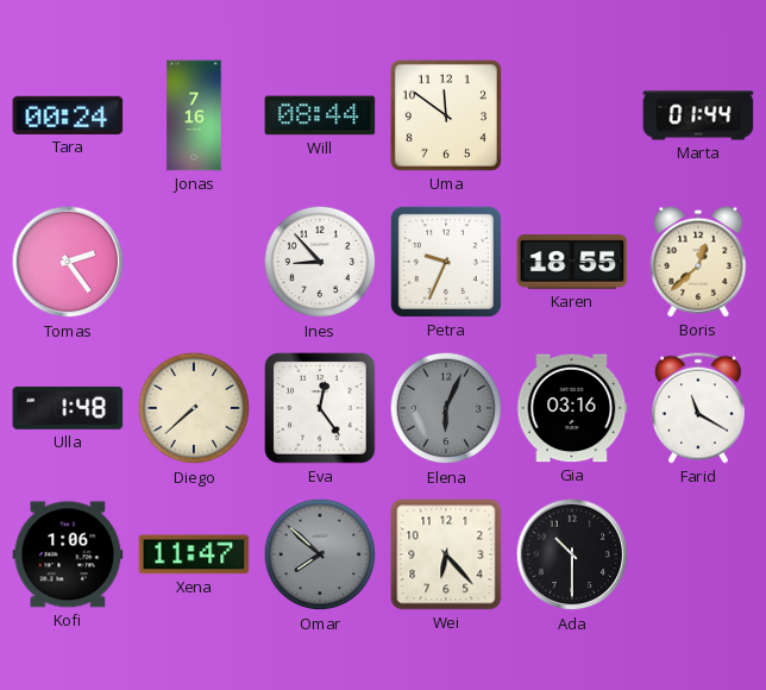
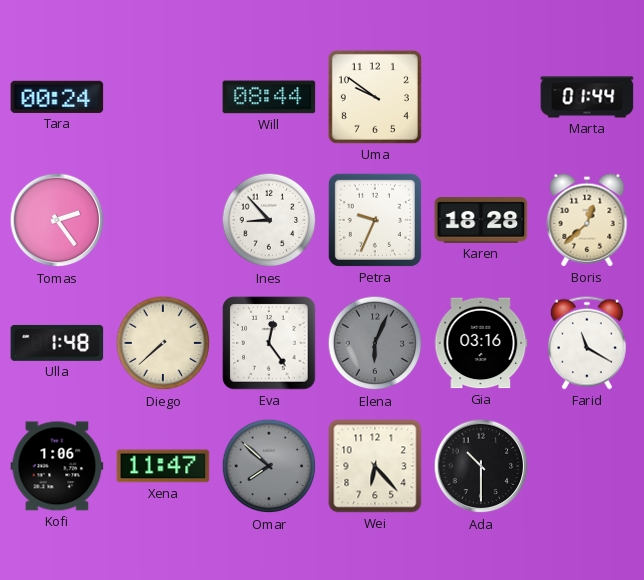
Jonas: 7:16 -> none
Uma: 11:51 -> 9:51
Karen: 18:55 -> 18:28
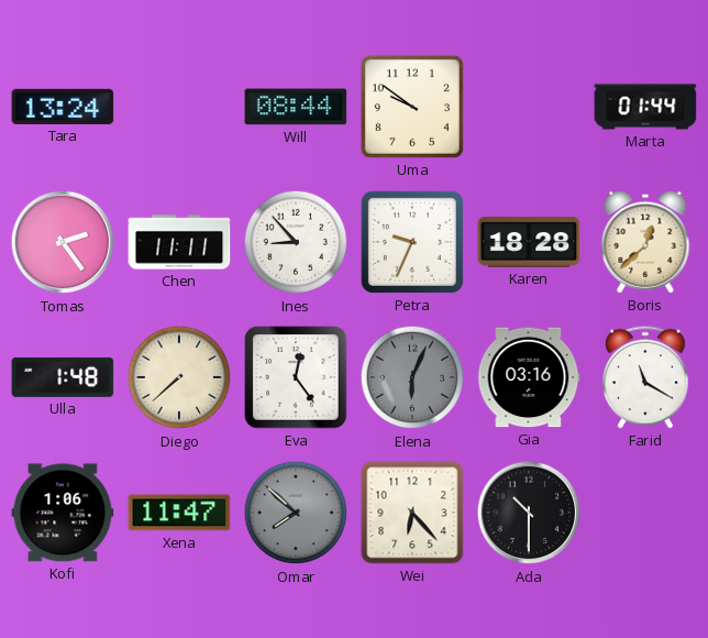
Tara: 00:24 -> 13:24
Chen: none -> 11:11
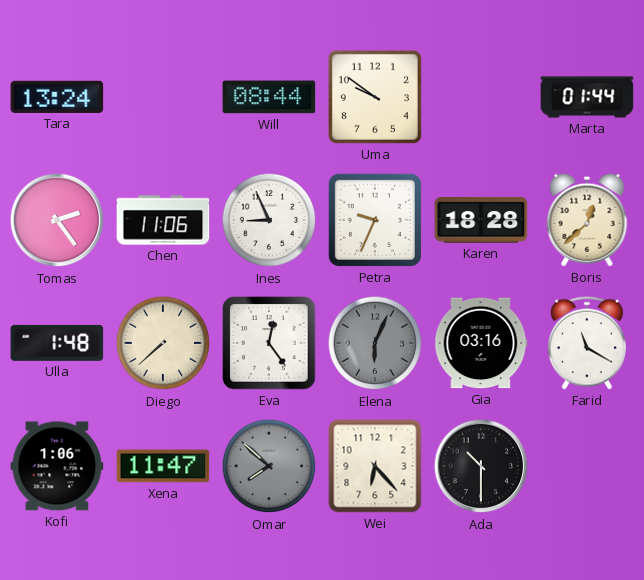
Chen: 11:11 -> 11:06
Ines: 8:53 -> 8:56
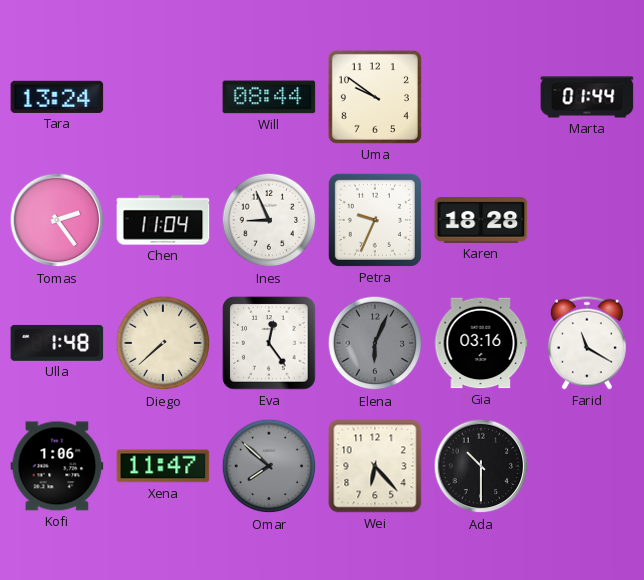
Chen: 11:06 -> 11:04
Boris: 12:38 -> none
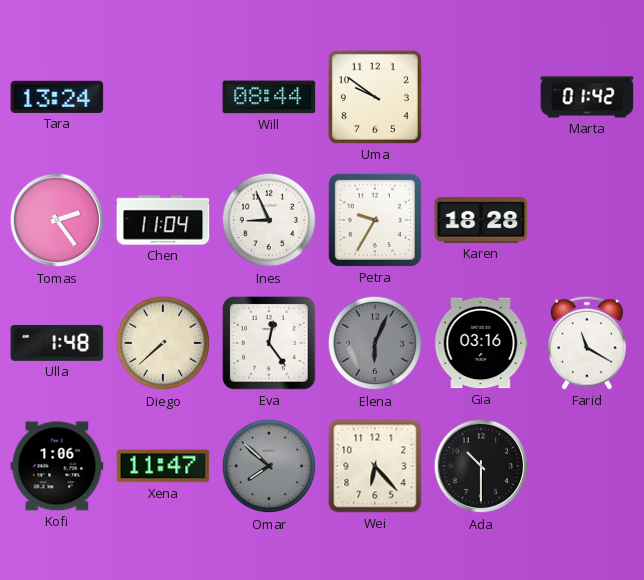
Marta: 01:44 -> 01:42
Petra: 9:34 -> 9:35
